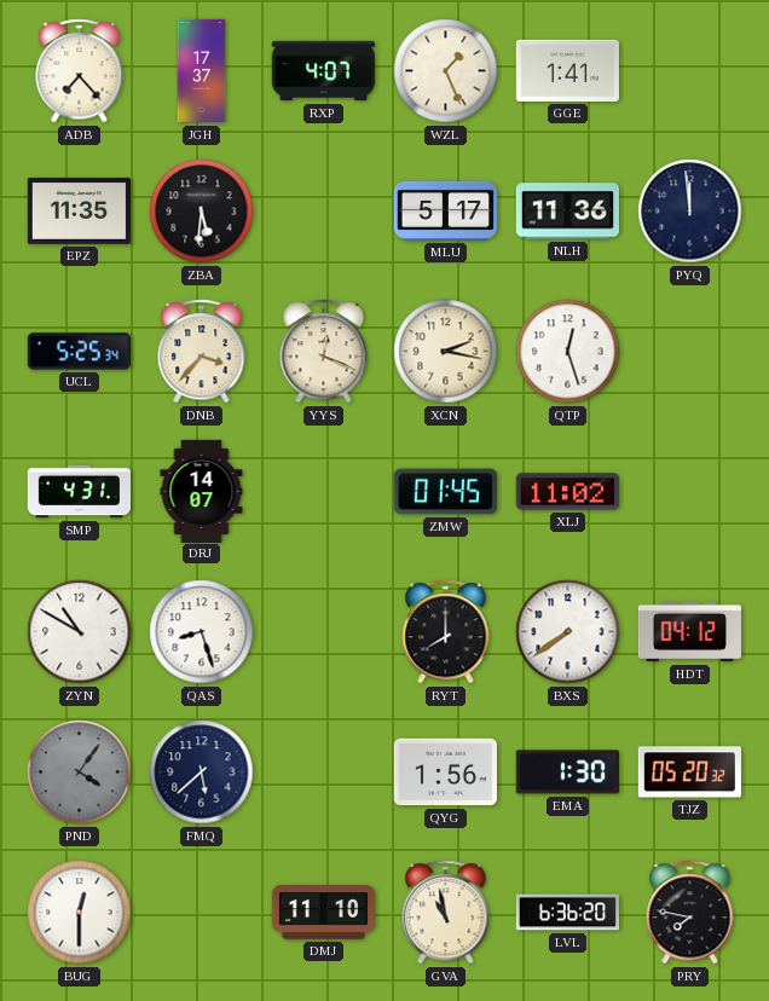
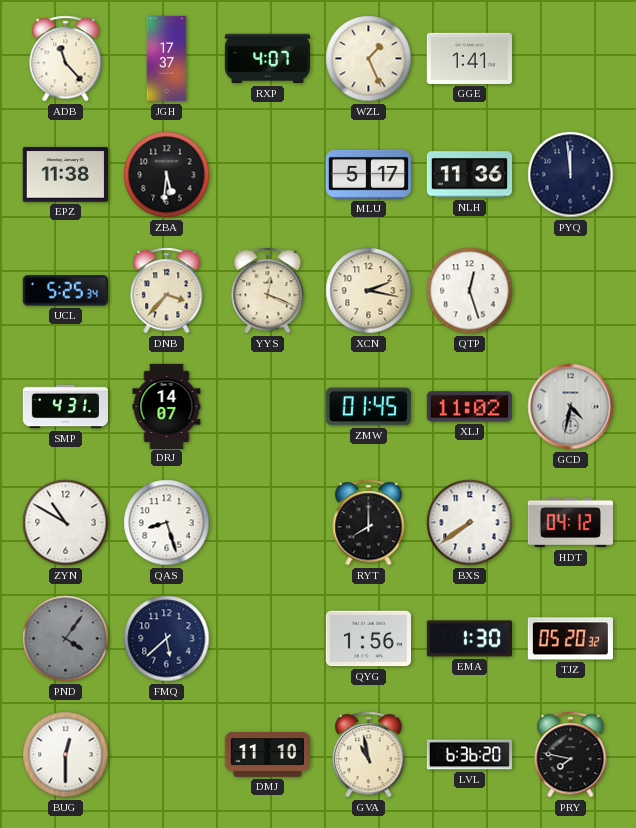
ADB: 7:23 -> 11:23
EPZ: 11:35 -> 11:38
GCD: none -> 4:32
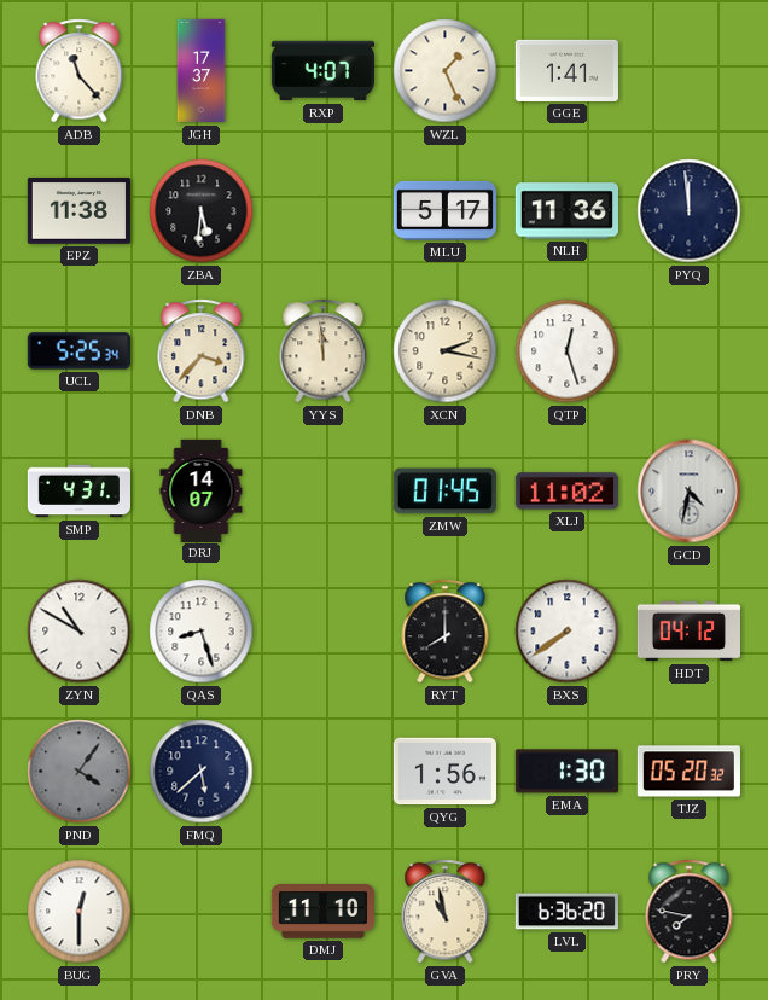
YYS: 12:19 -> 11:59
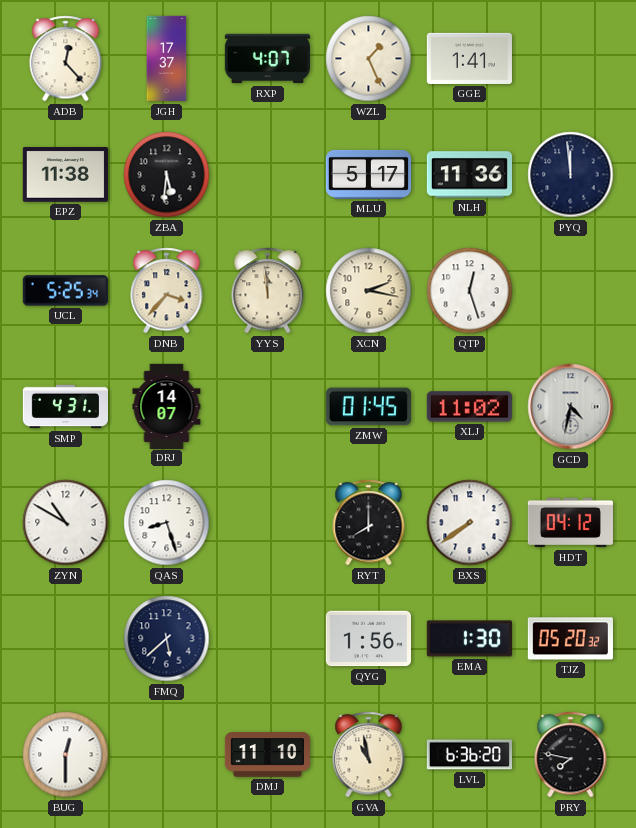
ADB: 11:23 -> 12:23
PND: 4:06 -> none
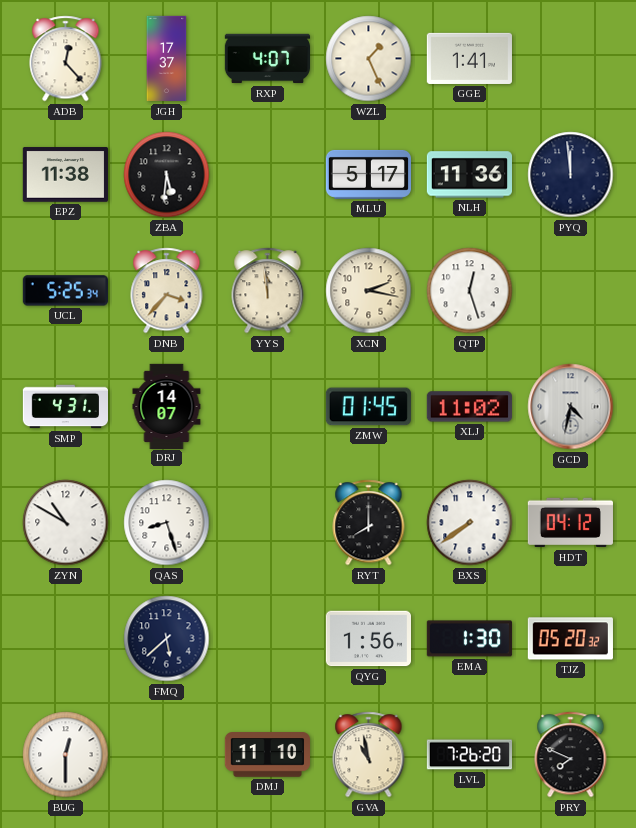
LVL: 6:36 -> 7:26
PRY: 7:47 -> 7:49
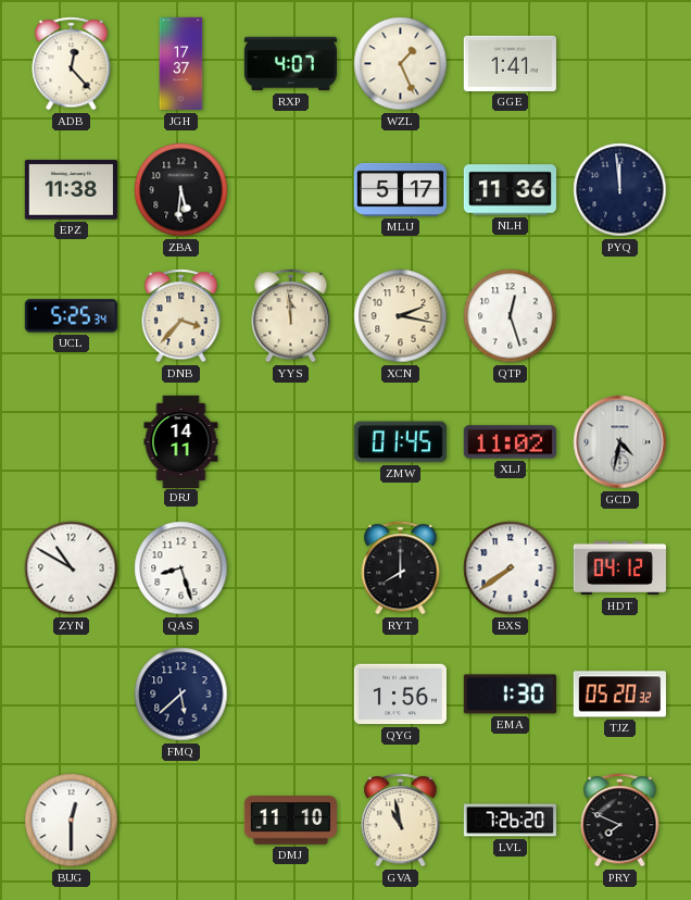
SMP: 4:31 -> none
DRJ: 14:07 -> 14:11
